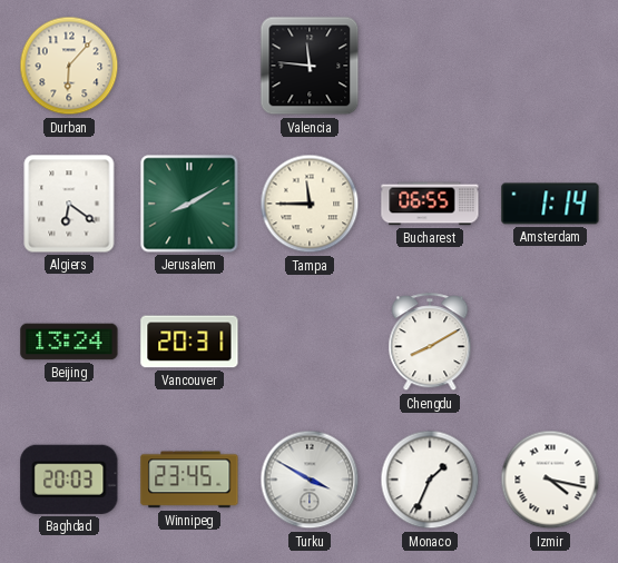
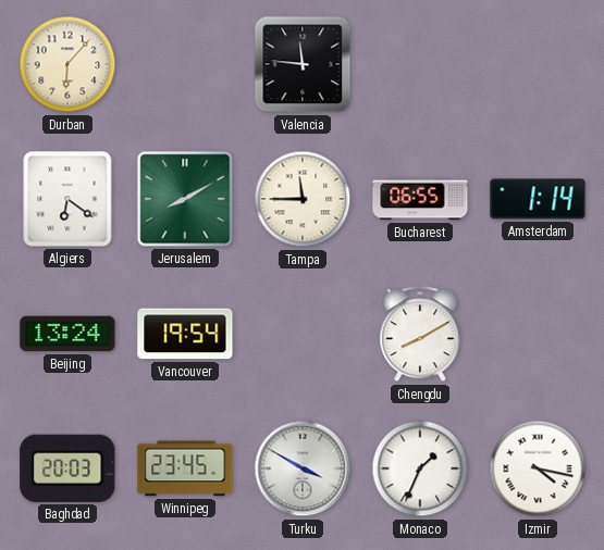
Vancouver: 20:31 -> 19:54
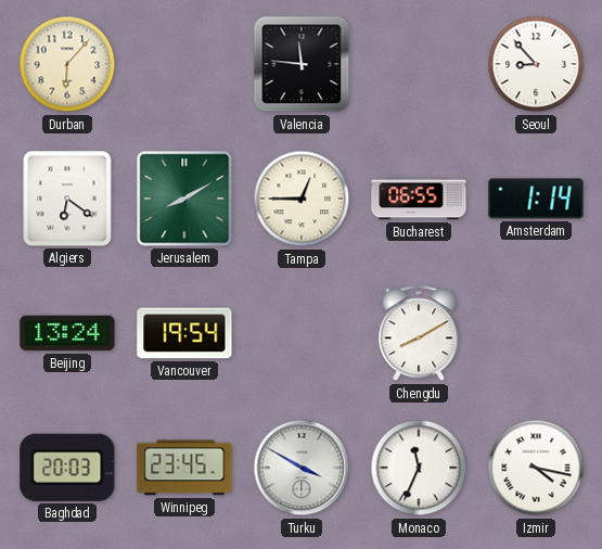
Seoul: none -> 8:53
Tampa: 11:45 -> 12:45
Monaco: 1:34 -> 11:34
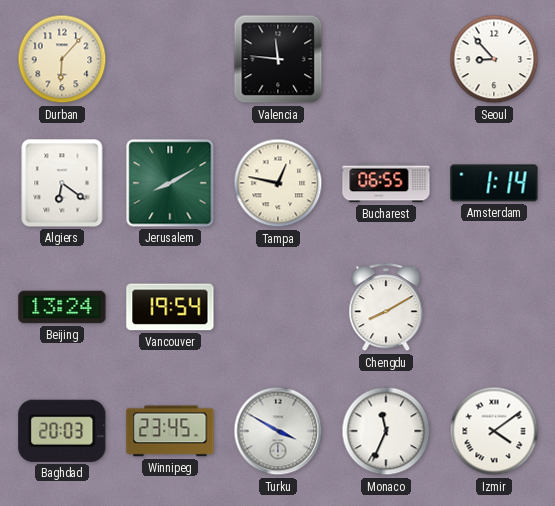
Tampa: 12:45 -> 12:47
Izmir: 4:17 -> 4:09
